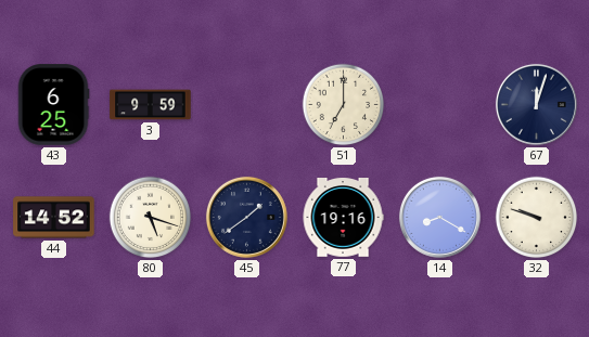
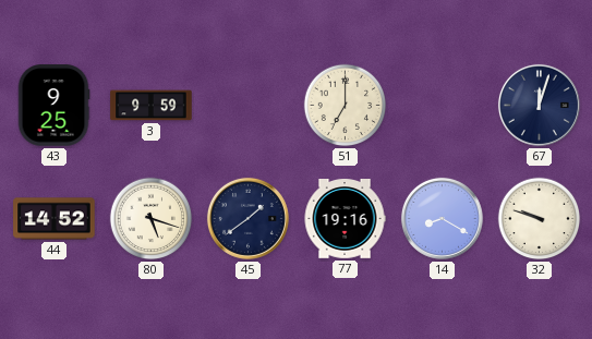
43: 6:25 -> 9:25
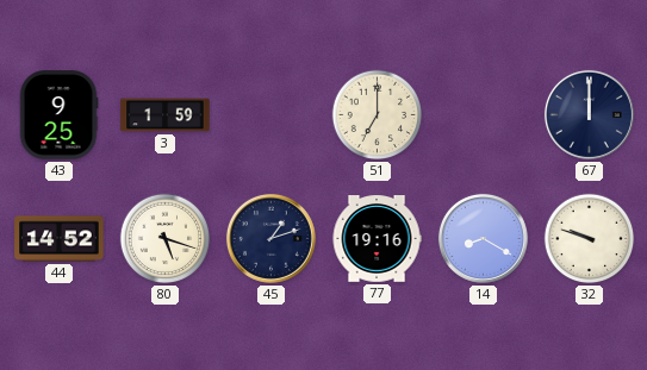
3: 9:59 -> 1:59
67: 12:03 -> 12:00
45: 1:39 -> 1:12
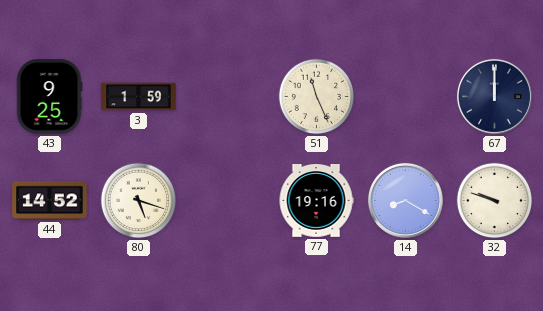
51: 7:00 -> 11:26
45: 1:12 -> none
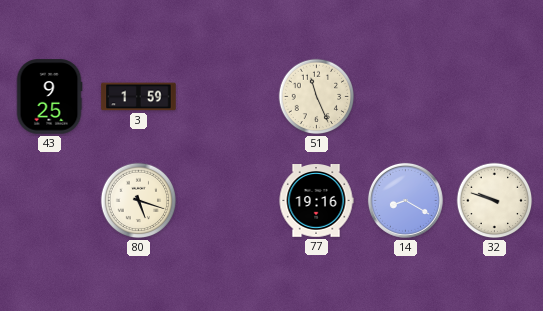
67: 12:00 -> none
44: 14:52 -> none
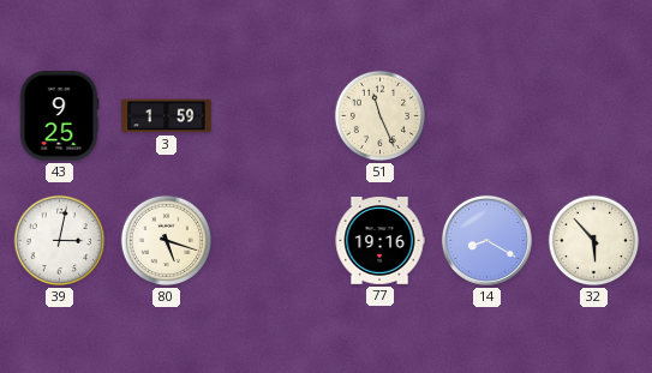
39: none -> 3:02
32: 9:48 -> 5:53
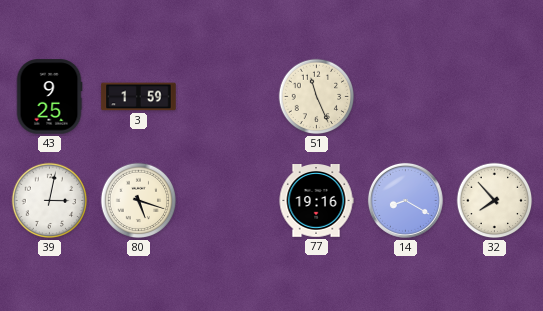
32: 5:53 -> 7:53
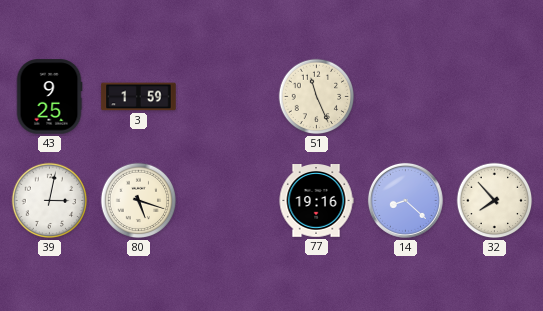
14: 8:20 -> 8:22
